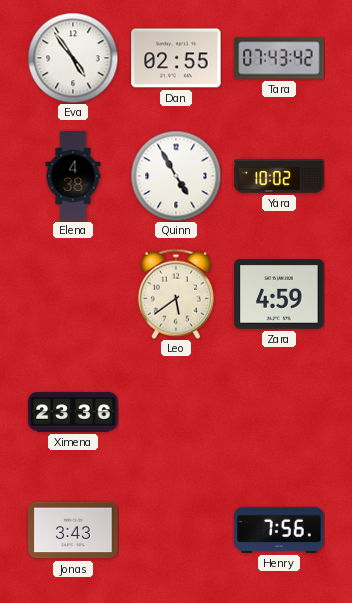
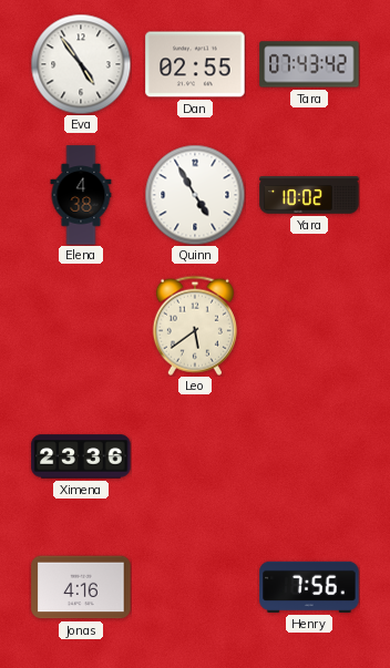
Zara: 4:59 -> none
Jonas: 3:43 -> 4:16
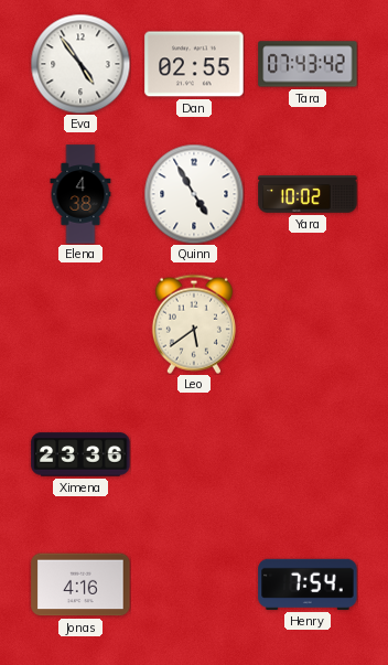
Henry: 7:56 -> 7:54
